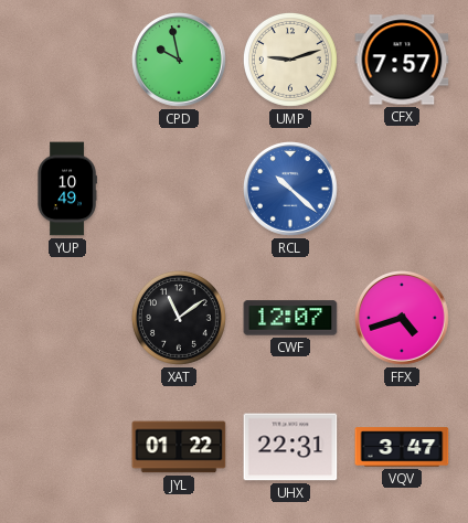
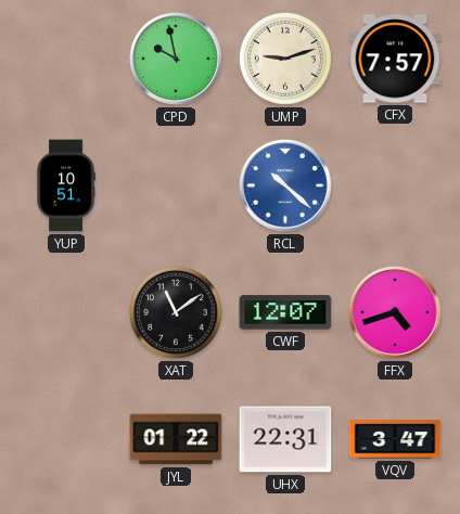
YUP: 10:49 -> 10:51
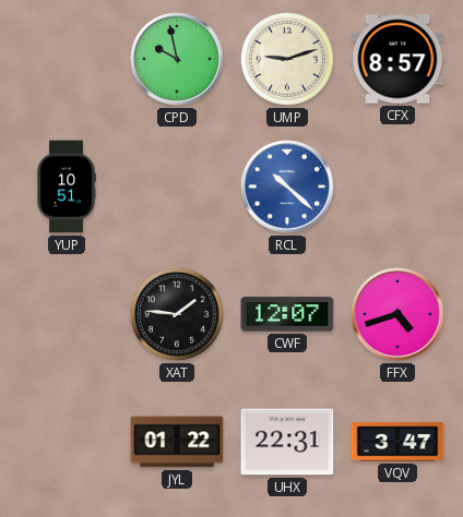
CFX: 7:57 -> 8:57
XAT: 11:09 -> 1:46
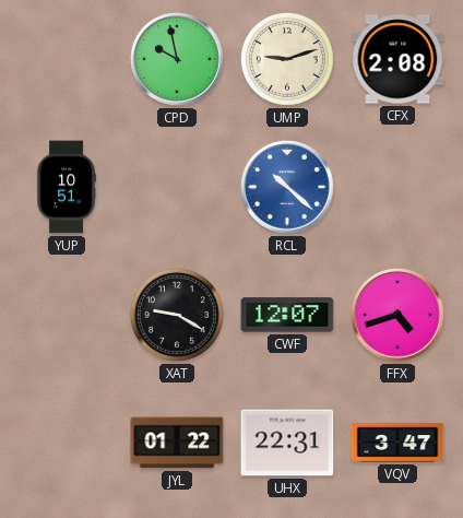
CFX: 8:57 -> 2:08
XAT: 1:46 -> 9:20
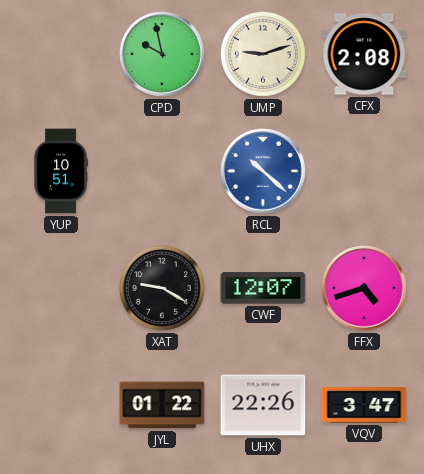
UHX: 22:31 -> 22:26
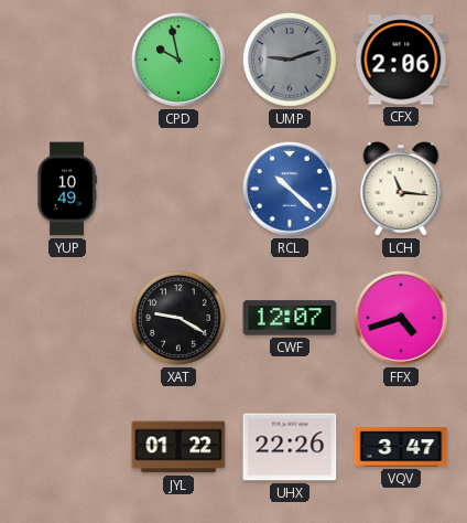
UMP dial: cream -> grey
CFX: 2:08 -> 2:06
YUP: 10:51 -> 10:49
LCH: none -> 11:16
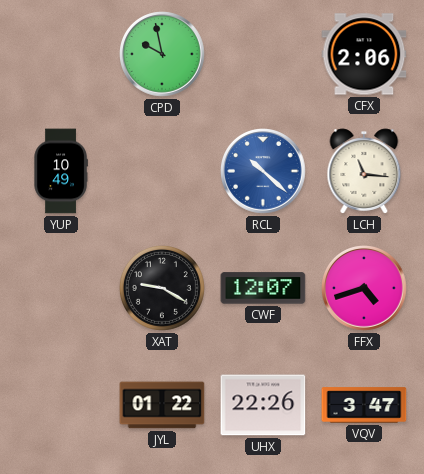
UMP: 9:12 -> none
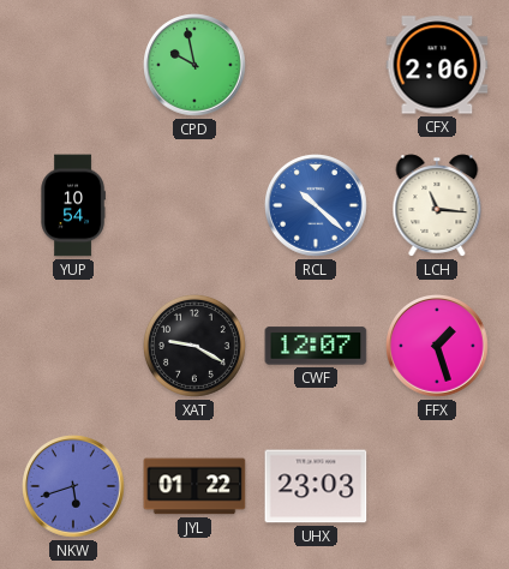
YUP: 10:49 -> 10:54
FFX: 4:42 -> 1:27
NKW: none -> 5:42
UHX: 22:26 -> 23:03
VQV: 3:47 -> none
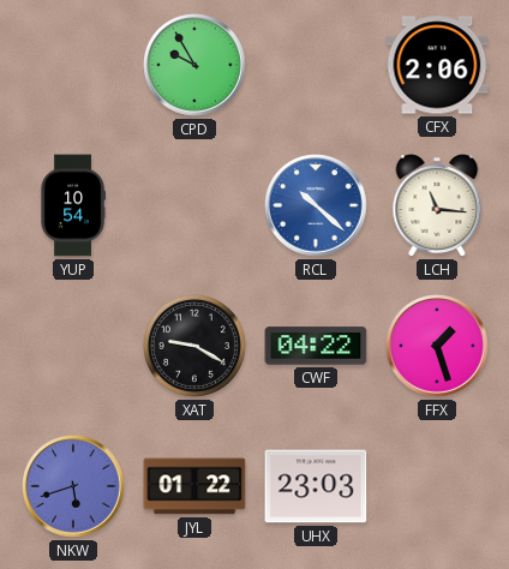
CPD: 9:58 -> 9:55
CWF: 12:07 -> 04:22
